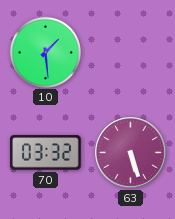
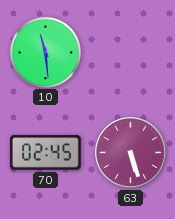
10: 1:29 -> 11:29
70: 03:32 -> 02:45
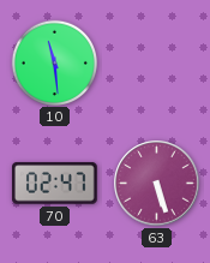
70: 02:45 -> 02:47
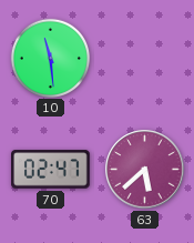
63: 5:27 -> 5:38
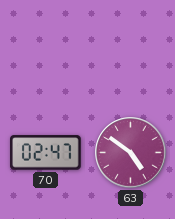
10: 11:29 -> none
63: 5:38 -> 4:51
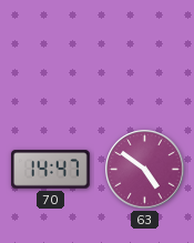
70: 02:47 -> 14:47
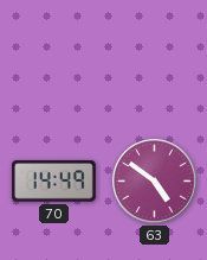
70: 14:47 -> 14:49
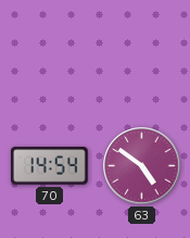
70: 14:49 -> 14:54
